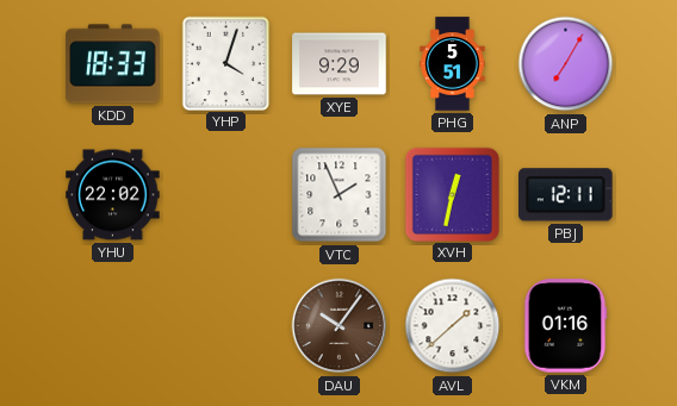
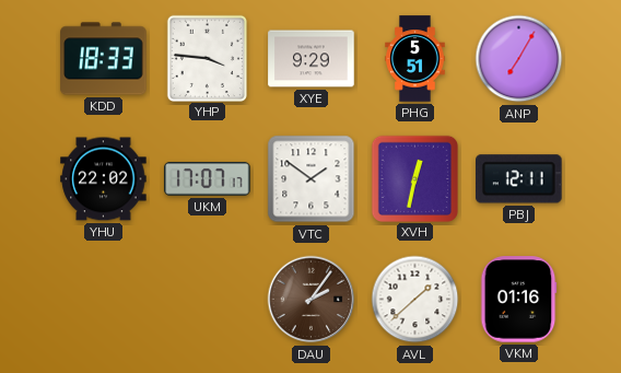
YHP: 4:03 -> 3:46
UKM: none -> 17:07
VTC: 1:56 -> 1:51
DAU: 10:06 -> 2:06
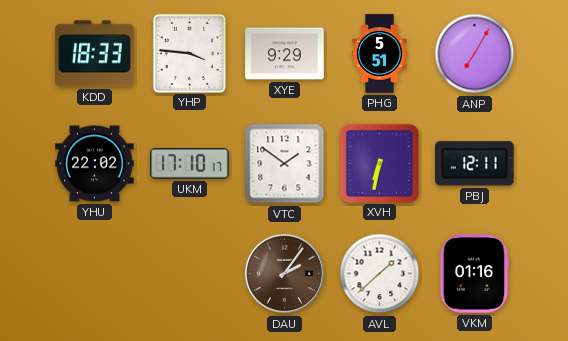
UKM: 17:07 -> 17:10
XVH: 12:32 -> 6:32
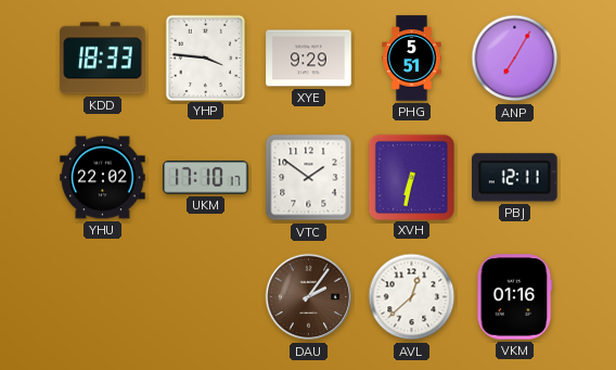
AVL: 1:38 -> 12:38
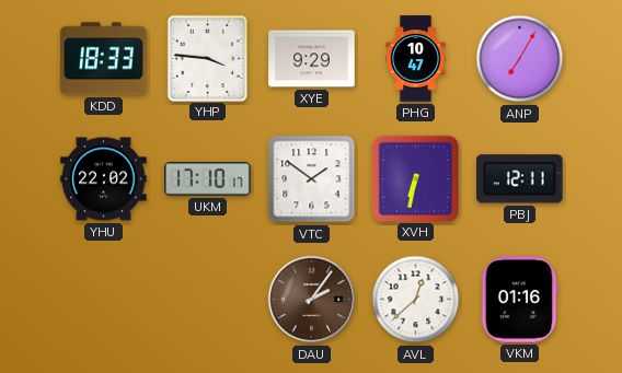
PHG: 5:51 -> 10:47
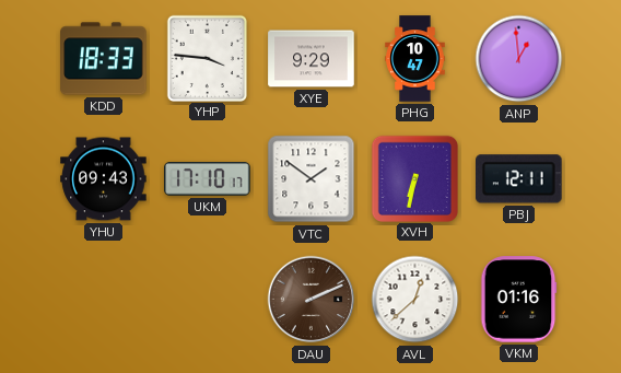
ANP: 7:05 -> 12:59
YHU: 22:02 -> 09:43
DAU: 2:06 -> 2:11
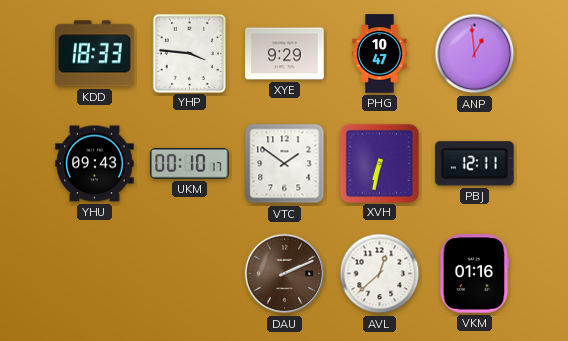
UKM: 17:10 -> 00:10
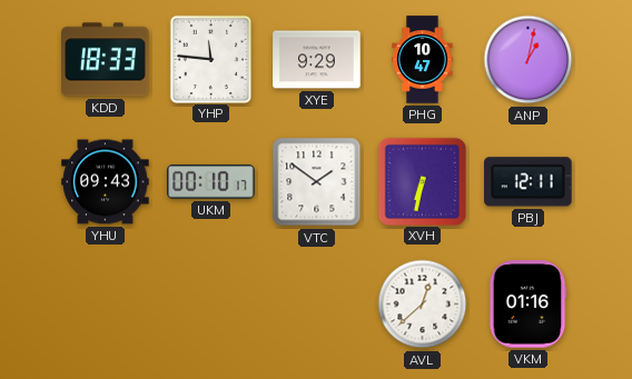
YHP: 3:46 -> 11:46
ANP: 12:59 -> 1:02
DAU: 2:11 -> none
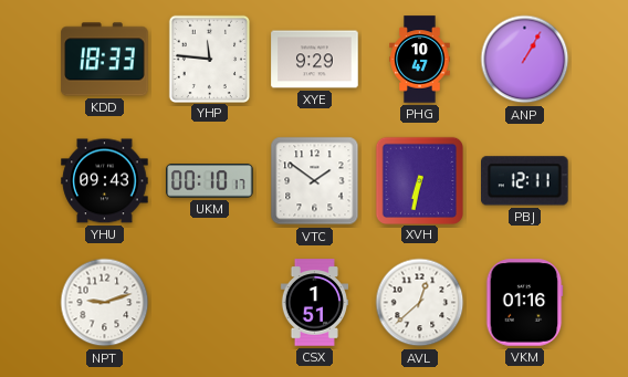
ANP: 1:02 -> 1:05
NPT: none -> 9:12
CSX: none -> 1:51
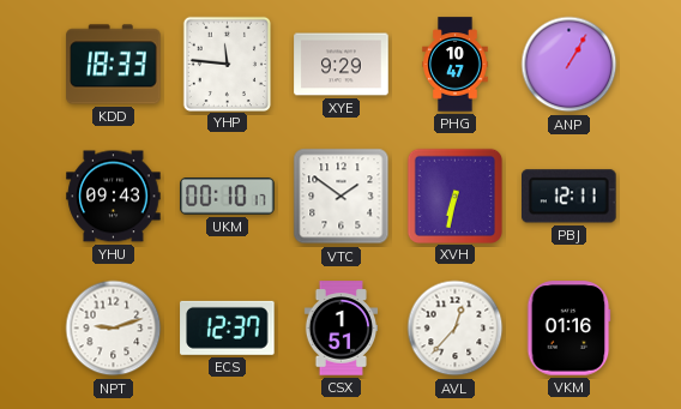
ECS: none -> 12:37
AVL: 12:38 -> 12:37
